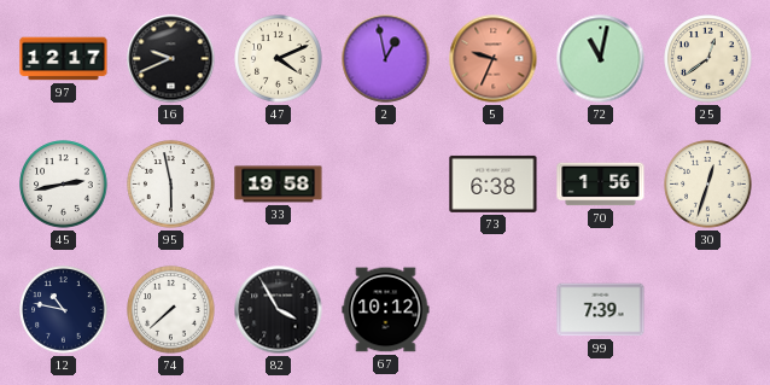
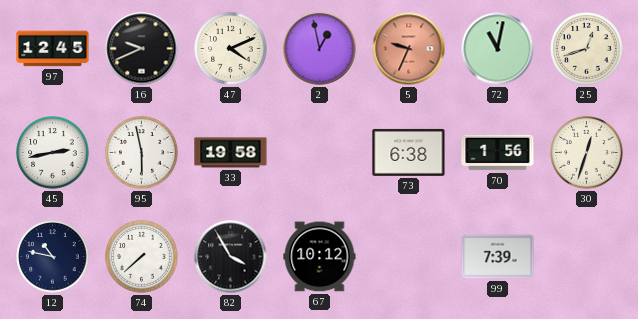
97: 12:17 -> 12:45
25: 12:39 -> 12:42
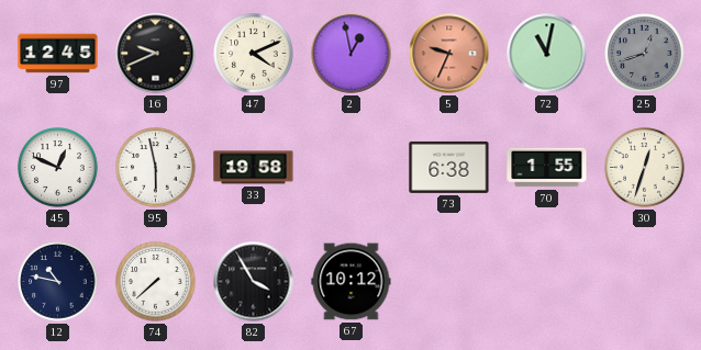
25 dial: cream -> grey
45: 2:43 -> 12:49
70: 1:56 -> 1:55
99: 7:39 -> none
